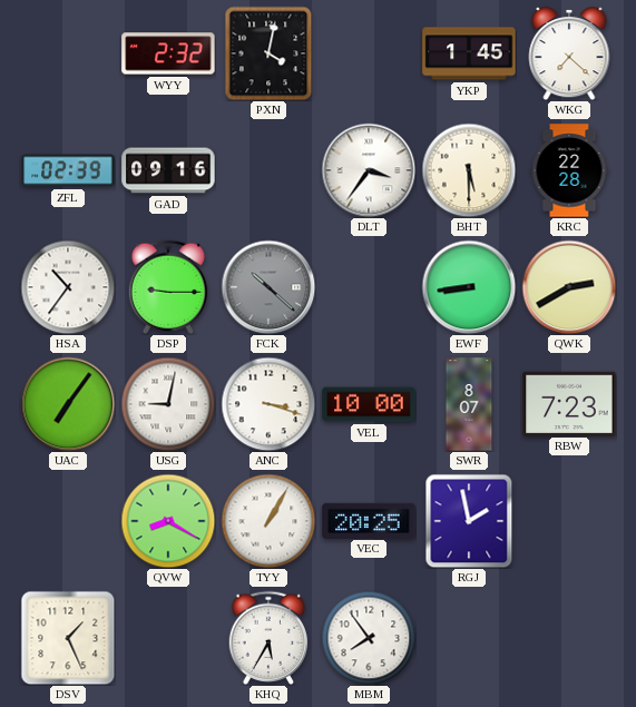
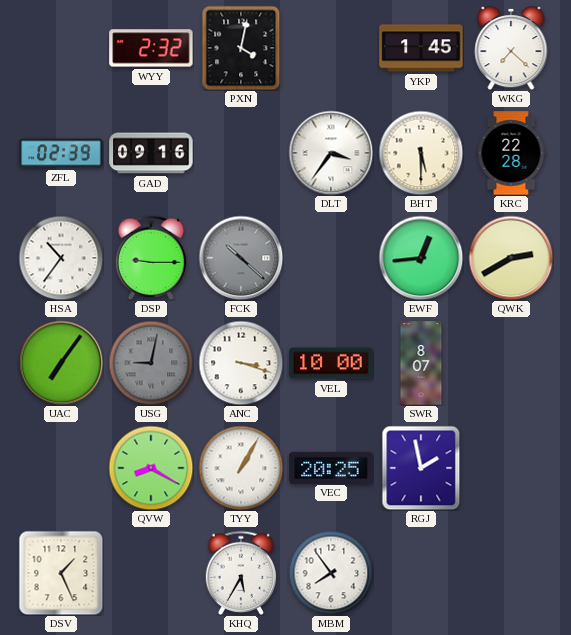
EWF: 8:44 -> 12:44
USG dial: white -> grey
RBW: 7:23 -> none
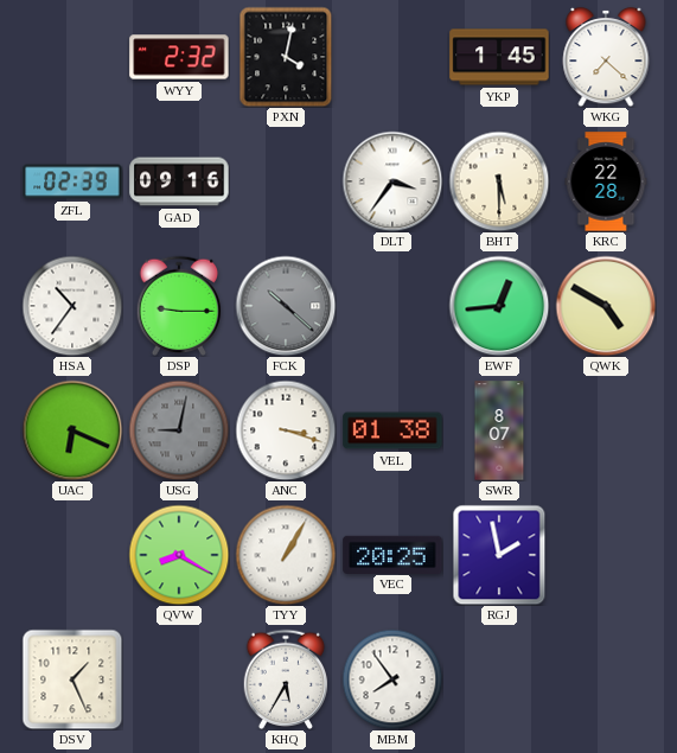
QWK: 2:40 -> 4:50
UAC: 7:06 -> 6:19
VEL: 10:00 -> 01:38
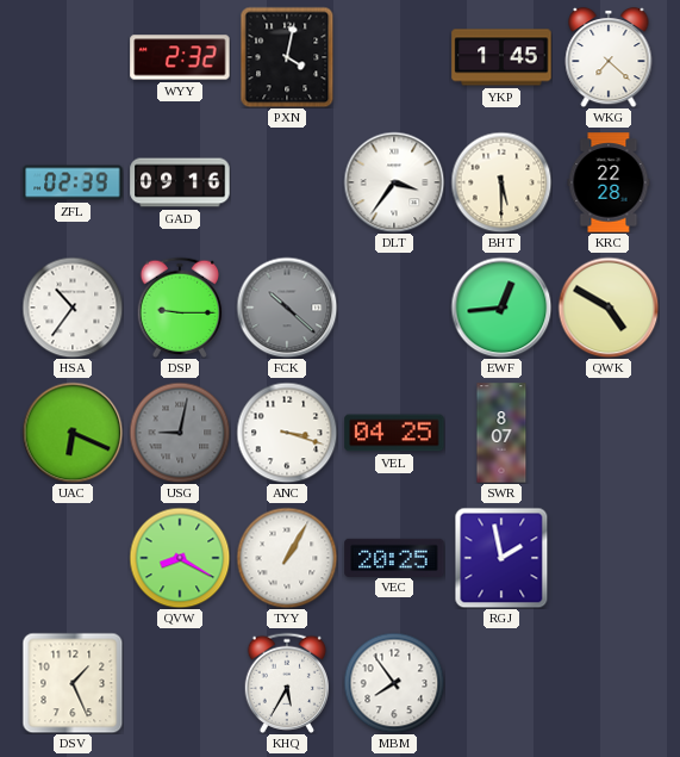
VEL: 01:38 -> 04:25
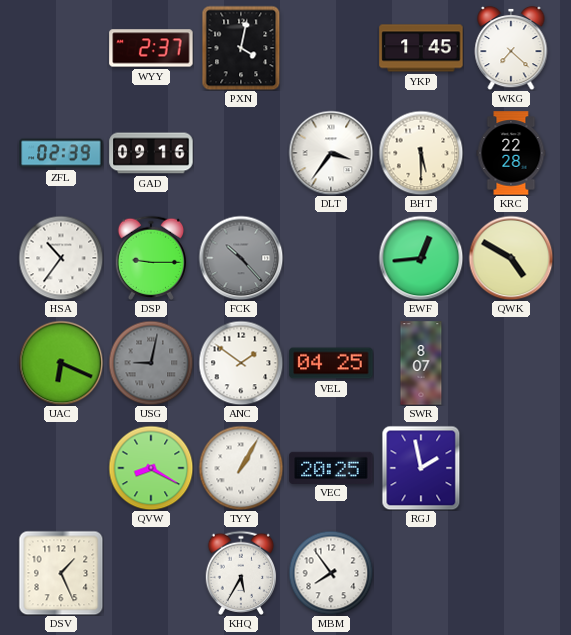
WYY: 2:32 -> 2:37
FCK: 10:22 -> 10:23
ANC: 3:18 -> 1:51
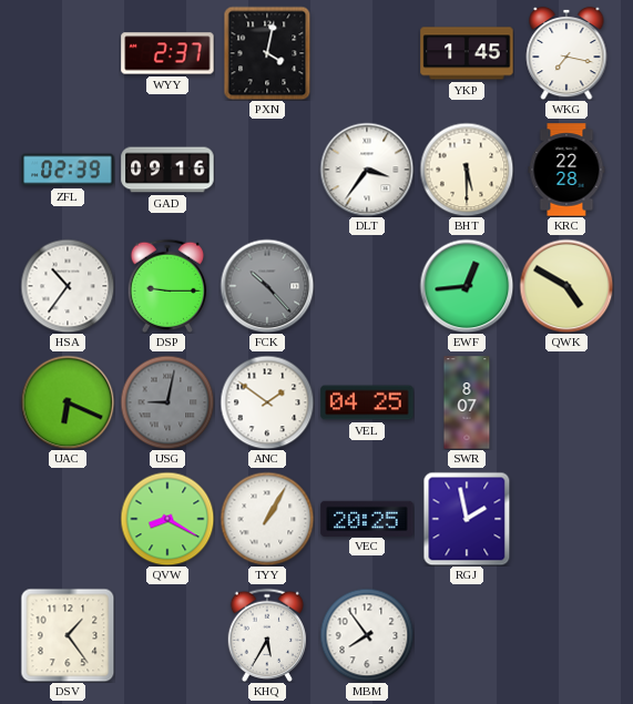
WKG: 7:22 -> 7:17
DSV: 1:26 -> 1:24
